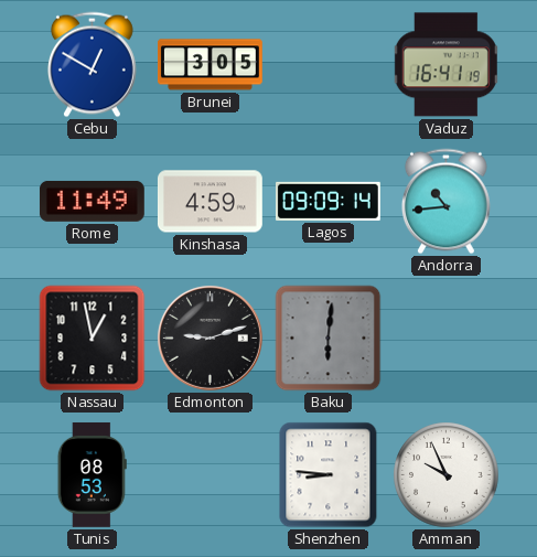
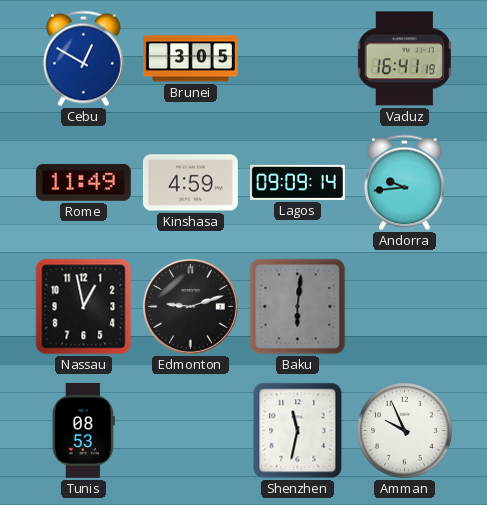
Andorra: 10:44 -> 9:44
Shenzhen: 8:46 -> 11:32
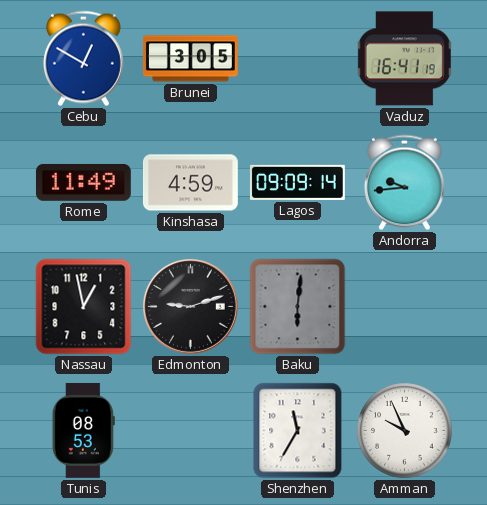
Shenzhen: 11:32 -> 11:35
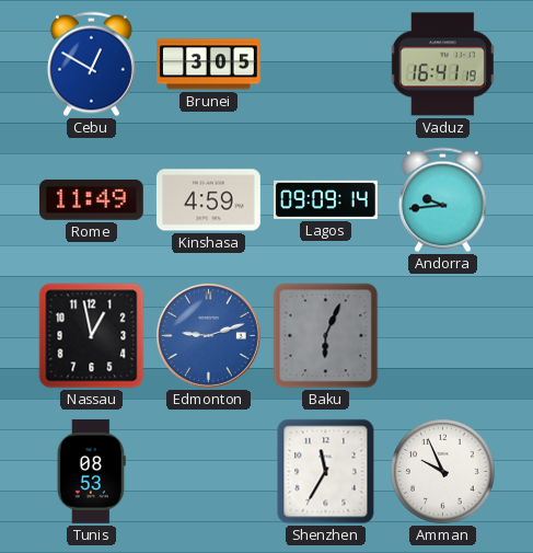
Edmonton dial: black -> blue
Baku: 6:01 -> 6:04
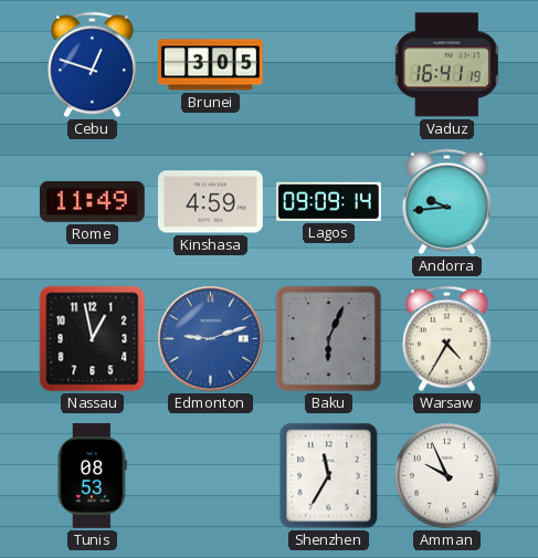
Cebu: 12:50 -> 12:48
Warsaw: none -> 4:35
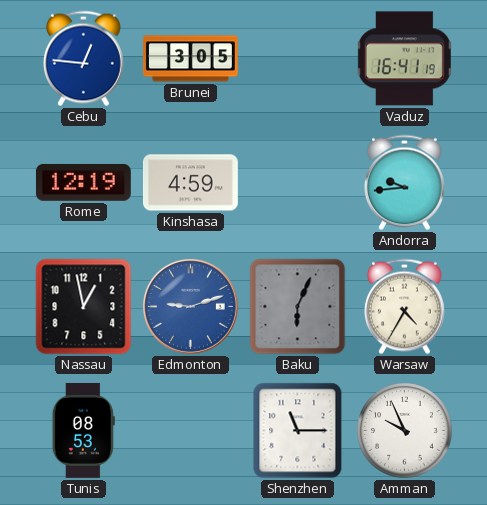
Cebu: 12:48 -> 12:46
Rome: 11:49 -> 12:19
Lagos: 09:09 -> none
Shenzhen: 11:35 -> 11:15
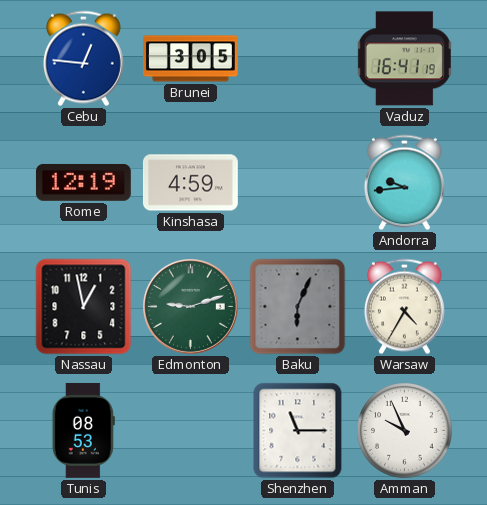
Edmonton dial: blue -> green
